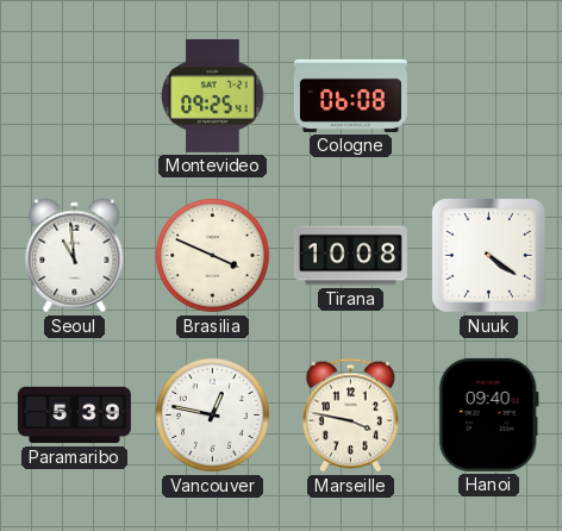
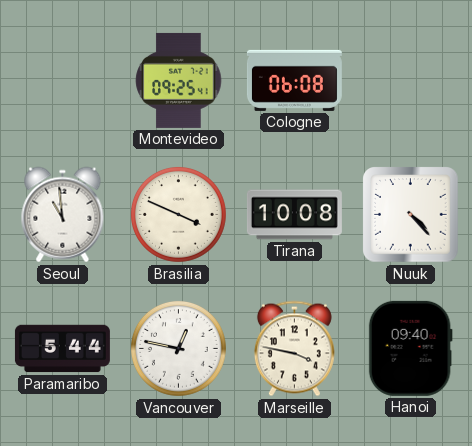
Nuuk: 4:21 -> 4:23
Paramaribo: 5:39 -> 5:44
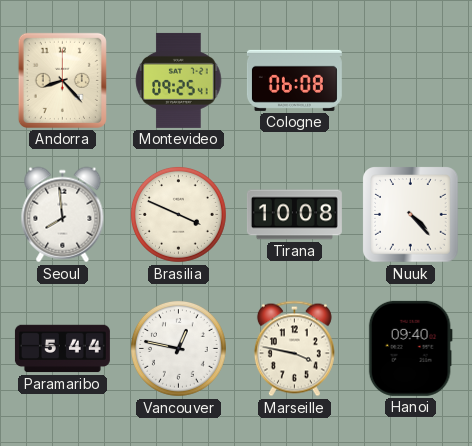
Andorra: none -> 8:23
Seoul: 10:59 -> 7:59
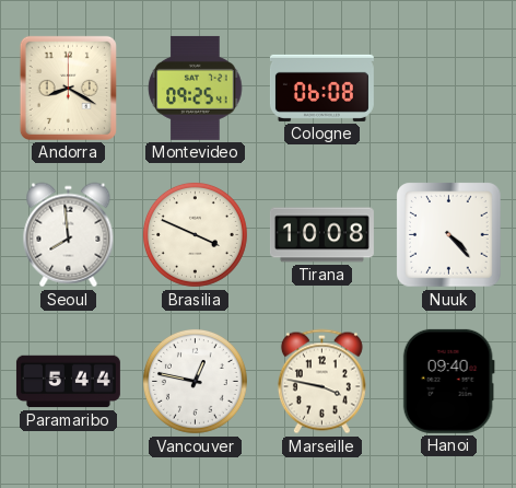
Andorra: 8:23 -> 8:20
